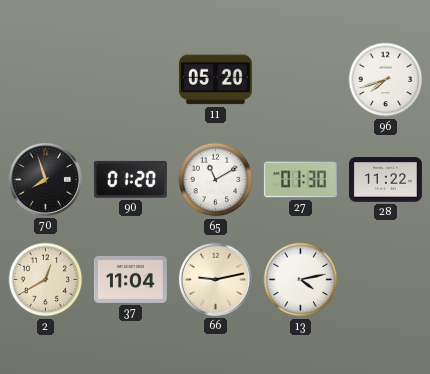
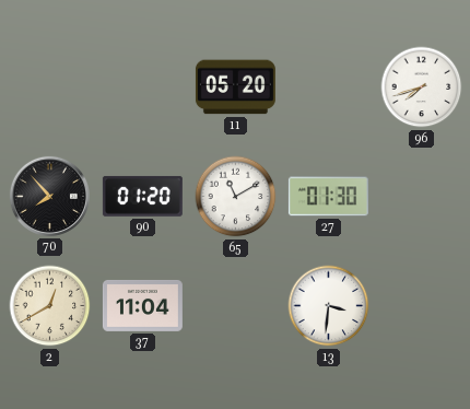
70: 7:57 -> 7:53
28: 11:22 -> none
66: 9:13 -> none
13: 4:13 -> 3:31
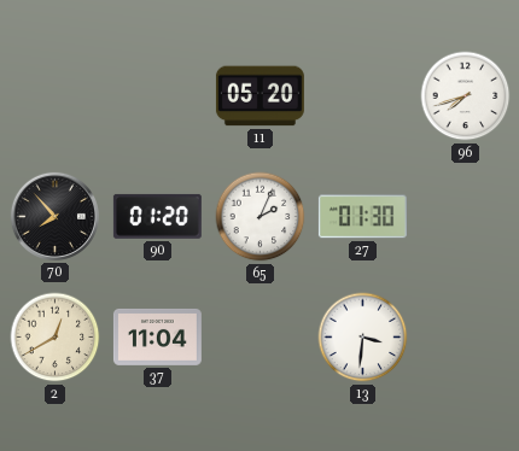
65: 11:10 -> 2:04
